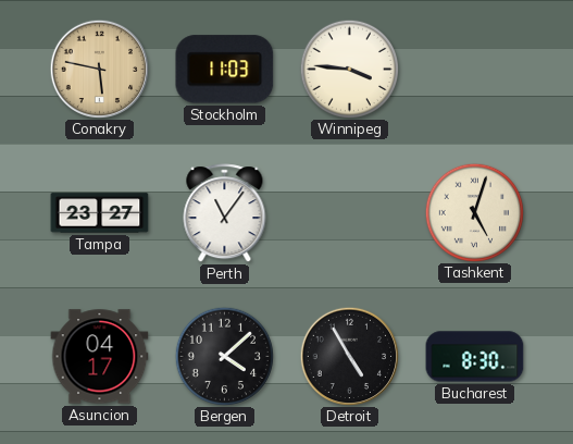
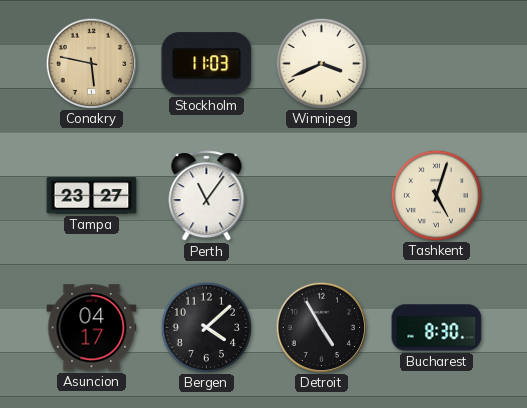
Winnipeg: 3:46 -> 3:41
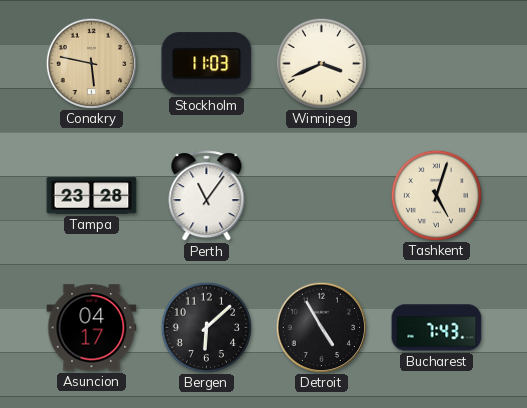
Tampa: 23:27 -> 23:28
Bergen: 4:08 -> 6:08
Bucharest: 8:30 -> 7:43
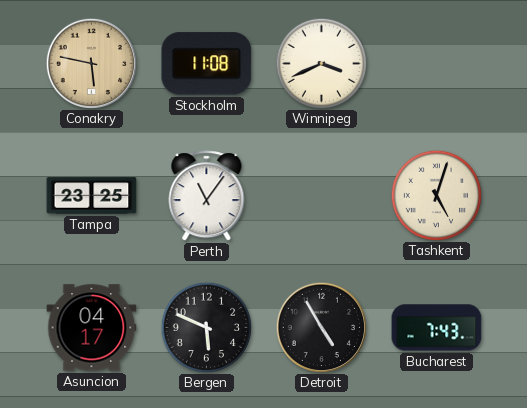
Stockholm: 11:03 -> 11:08
Tampa: 23:28 -> 23:25
Bergen: 6:08 -> 5:49
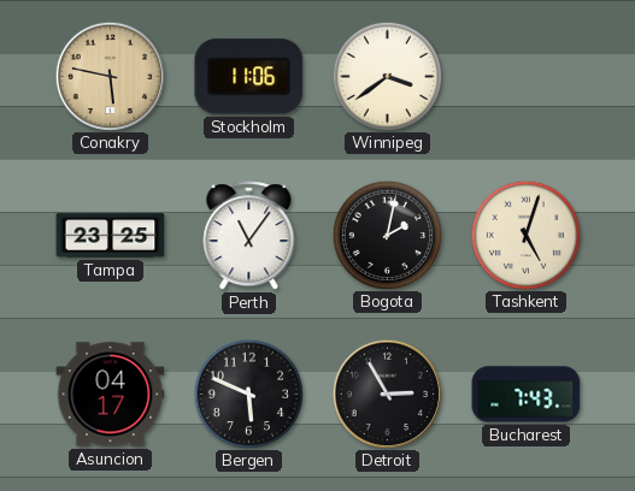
Stockholm: 11:08 -> 11:06
Winnipeg: 3:41 -> 3:39
Bogota: none -> 2:02
Detroit: 4:55 -> 2:55
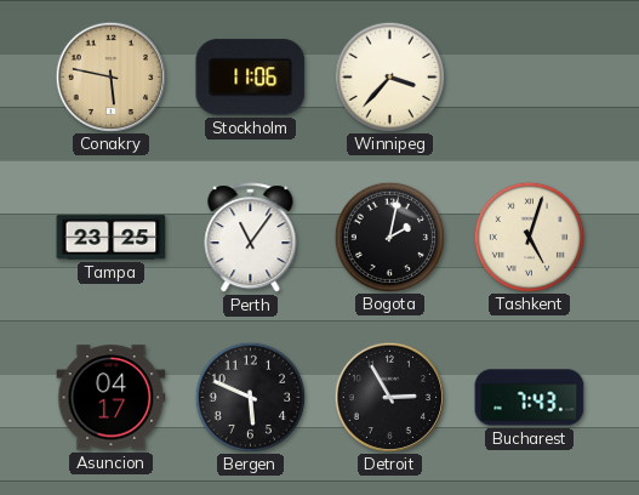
Winnipeg: 3:39 -> 3:37
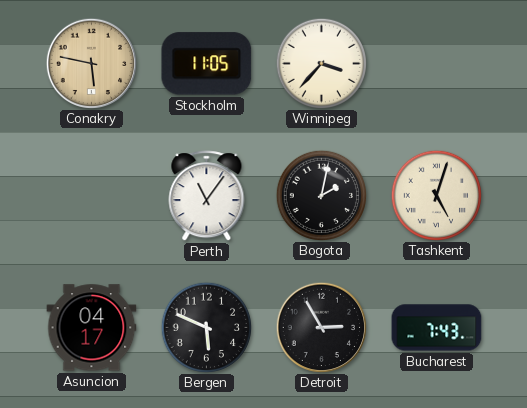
Stockholm: 11:06 -> 11:05
Tampa: 23:25 -> none
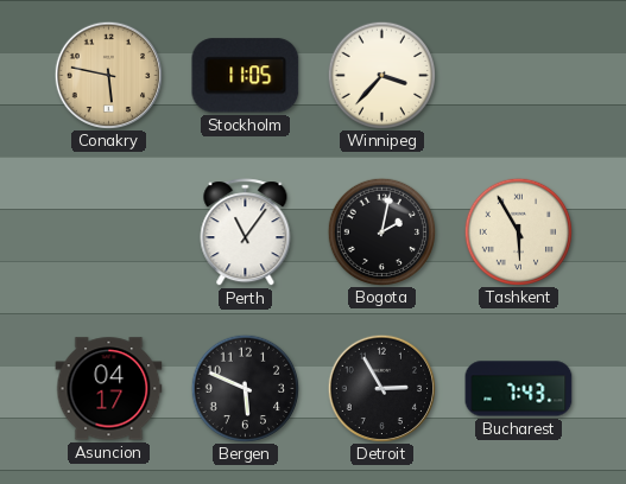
Tashkent: 5:03 -> 5:55
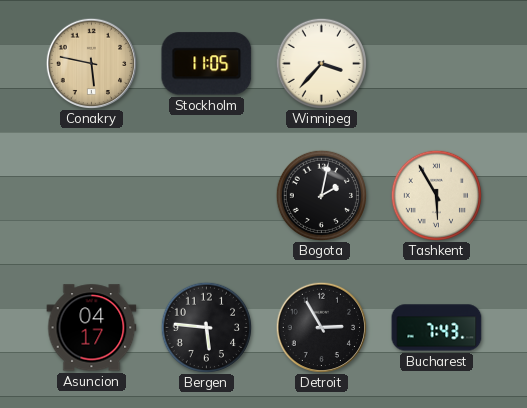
Perth: 11:06 -> none
Bergen: 5:49 -> 5:46
